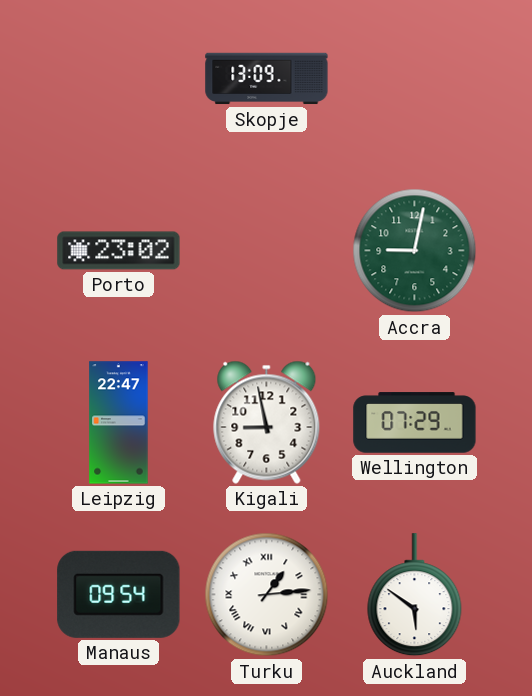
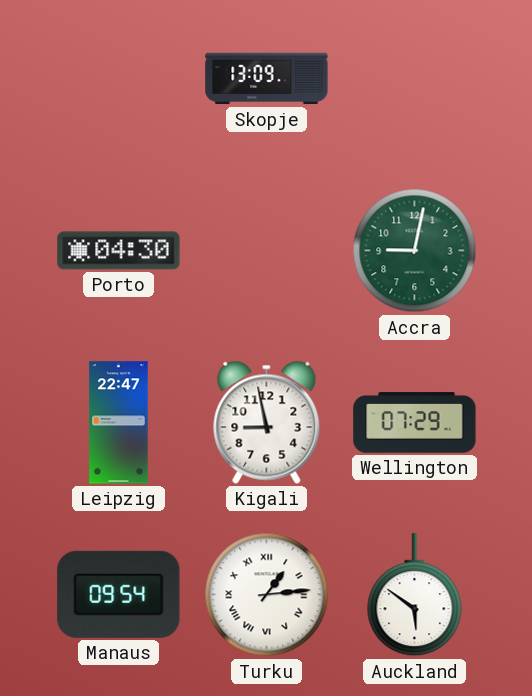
Porto: 23:02 -> 04:30
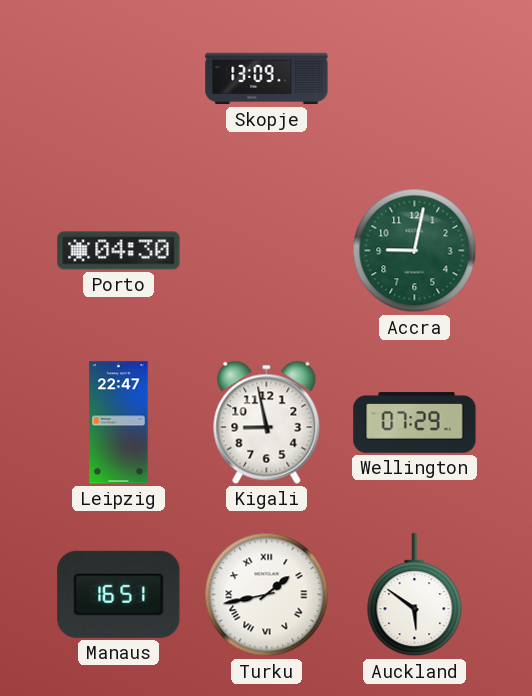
Manaus: 09:54 -> 16:51
Turku: 1:14 -> 1:43
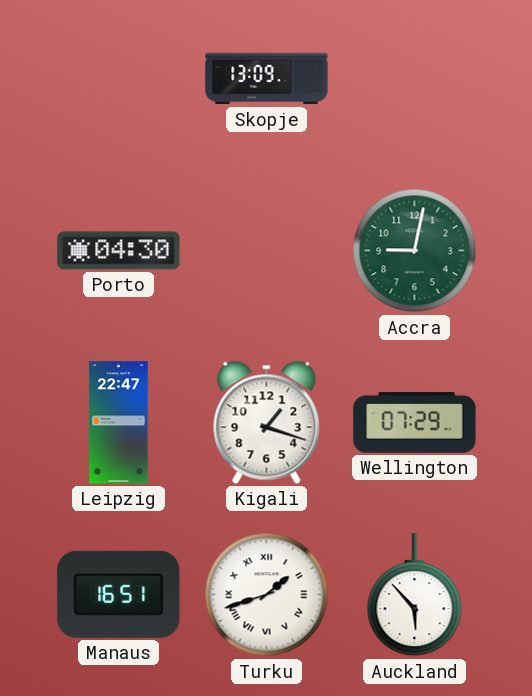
Kigali: 8:58 -> 1:18
Turku: 1:43 -> 1:42
Auckland: 5:51 -> 5:53
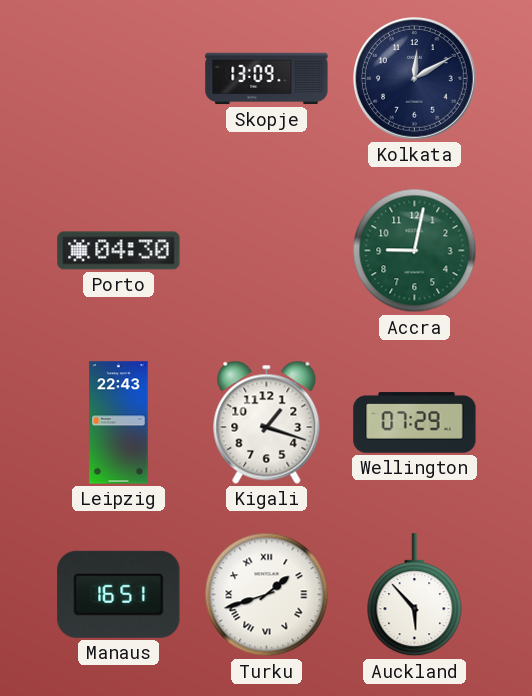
Kolkata: none -> 12:10
Leipzig: 22:47 -> 22:43
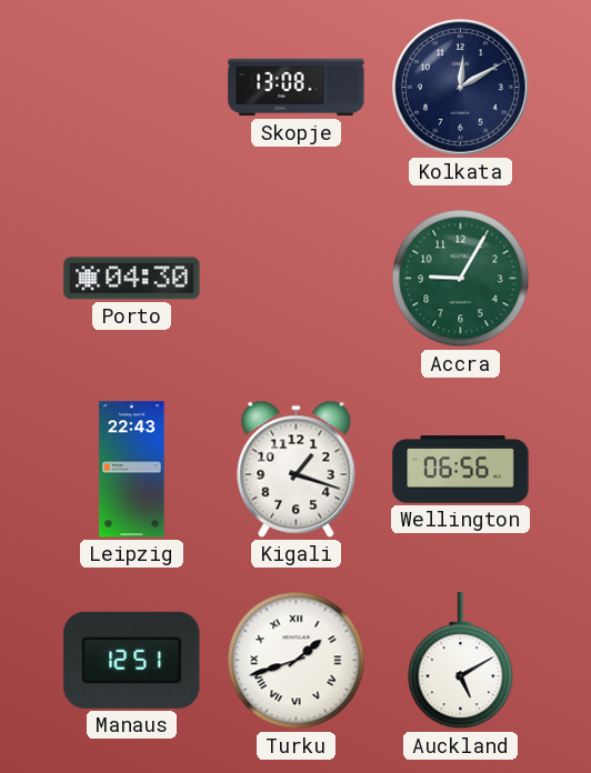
Skopje: 13:09 -> 13:08
Accra: 9:02 -> 9:05
Wellington: 07:29 -> 06:56
Manaus: 16:51 -> 12:51
Auckland: 5:53 -> 5:10
